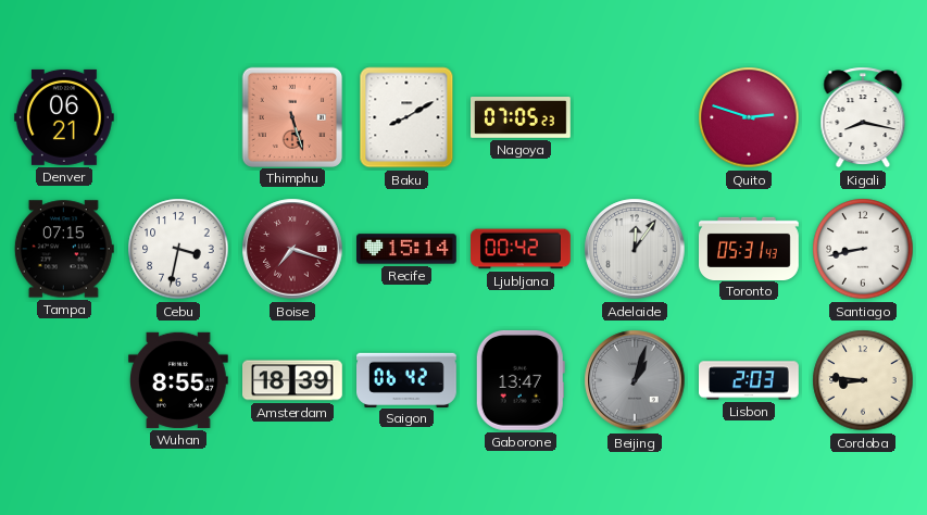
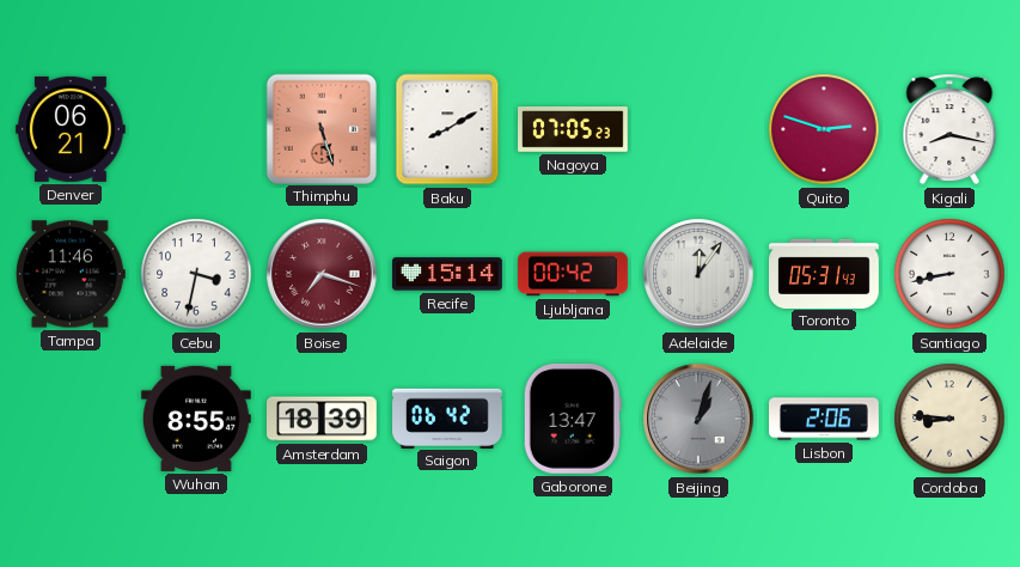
Tampa: 07:15 -> 11:46
Lisbon: 2:03 -> 2:06
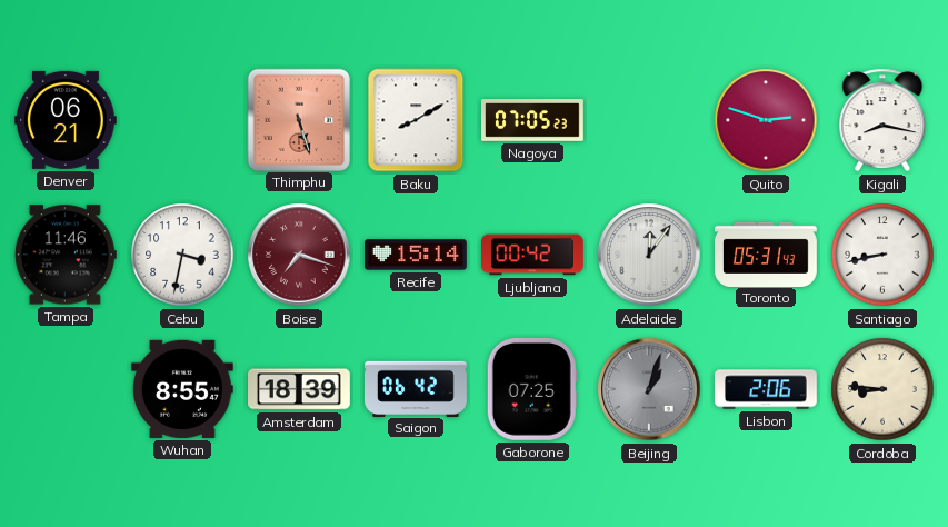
Gaborone: 13:47 -> 07:25
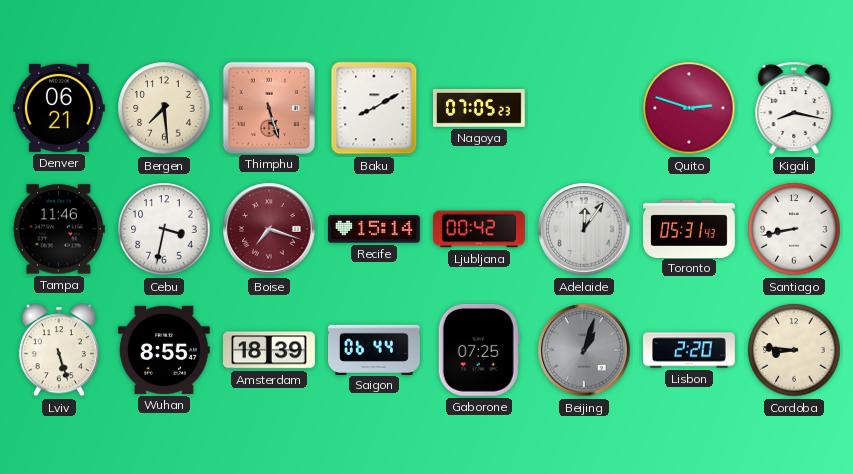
Bergen: none -> 7:29
Lviv: none -> 5:27
Saigon: 06:42 -> 06:44
Lisbon: 2:06 -> 2:20
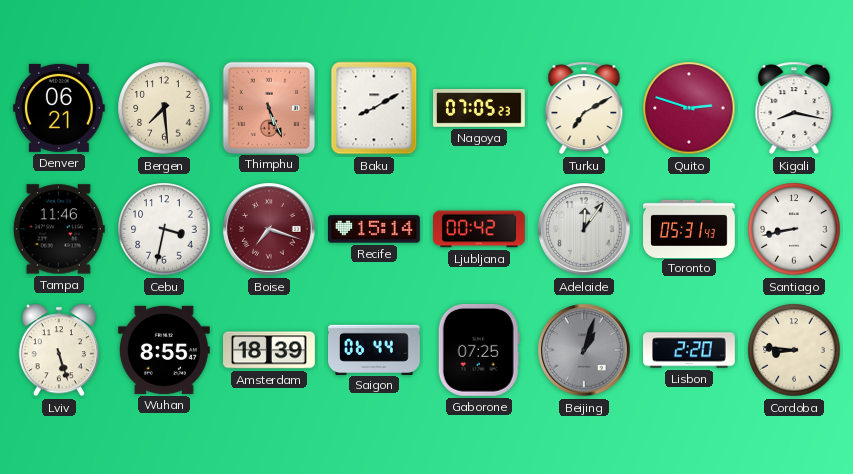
Thimphu: 5:27 -> 5:26
Turku: none -> 7:10
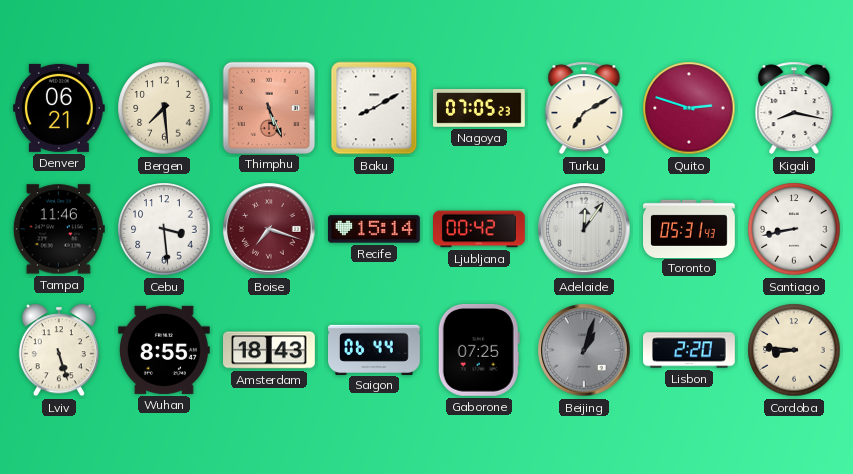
Cebu: 3:32 -> 3:29
Amsterdam: 18:39 -> 18:43
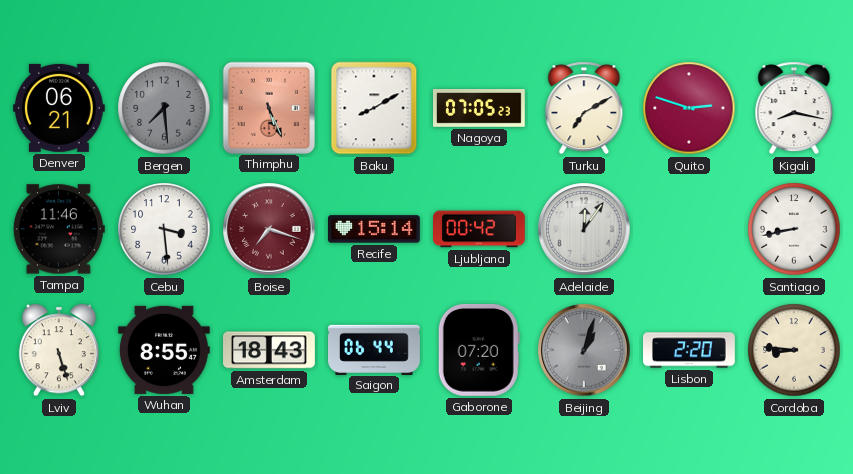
Bergen dial: cream -> grey
Toronto: 05:31 -> none
Gaborone: 07:25 -> 07:20
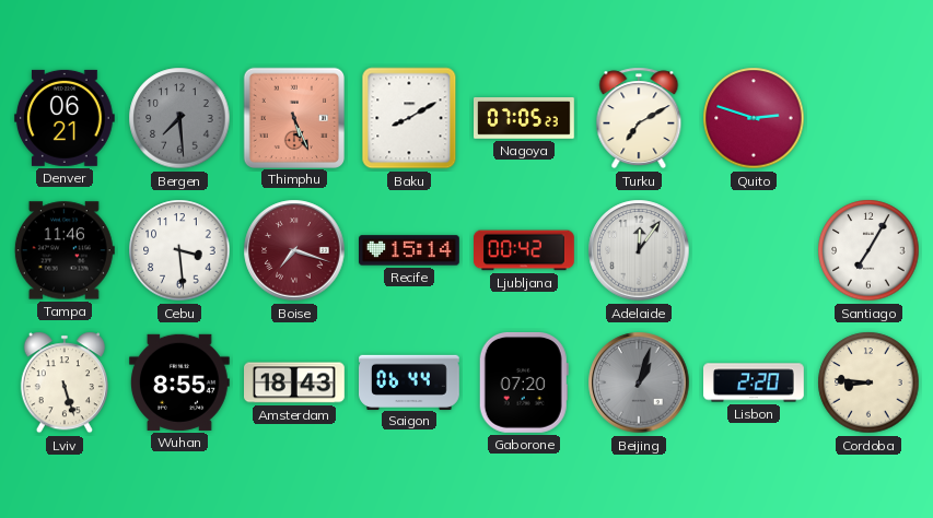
Kigali: 8:17 -> none
Santiago: 8:43 -> 7:05
